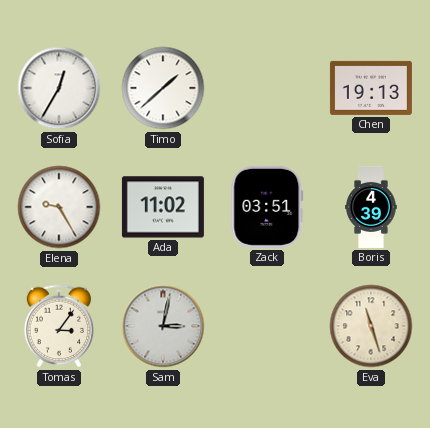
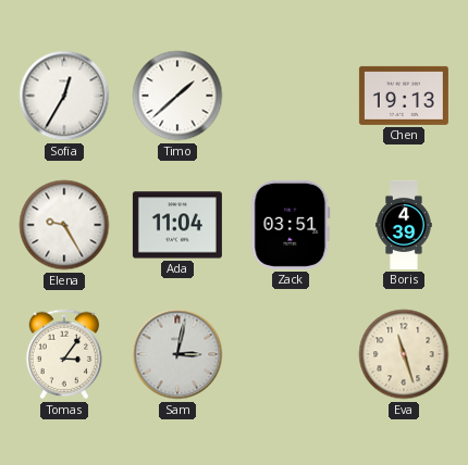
Ada: 11:02 -> 11:04
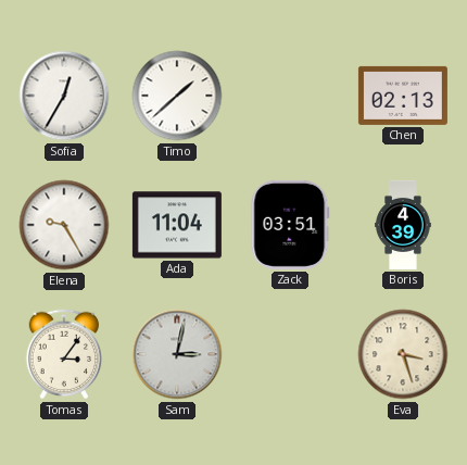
Chen: 19:13 -> 02:13
Eva: 11:27 -> 3:27
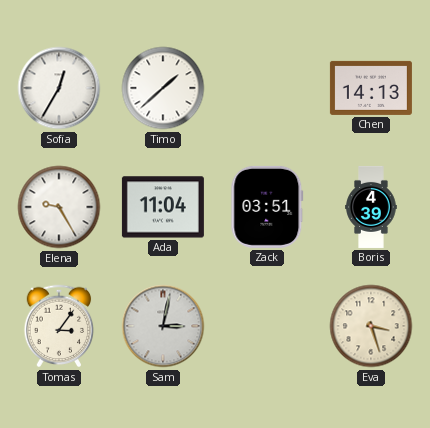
Chen: 02:13 -> 14:13
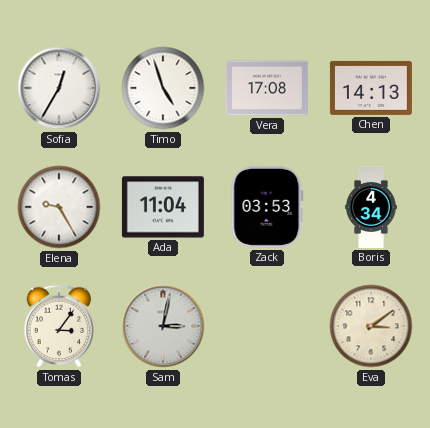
Timo: 1:38 -> 4:57
Vera: none -> 17:08
Zack: 03:51 -> 03:53
Boris: 4:39 -> 4:34
Eva: 3:27 -> 3:09
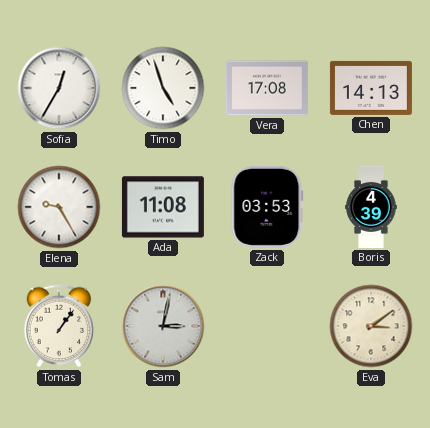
Ada: 11:04 -> 11:08
Boris: 4:34 -> 4:39
Tomas: 3:06 -> 1:06
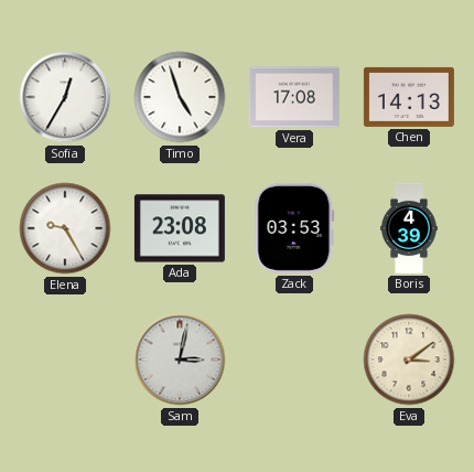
Ada: 11:08 -> 23:08
Tomas: 1:06 -> none
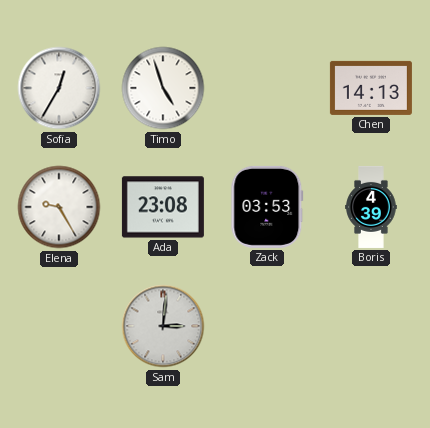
Vera: 17:08 -> none
Sam: 3:02 -> 3:01
Eva: 3:09 -> none
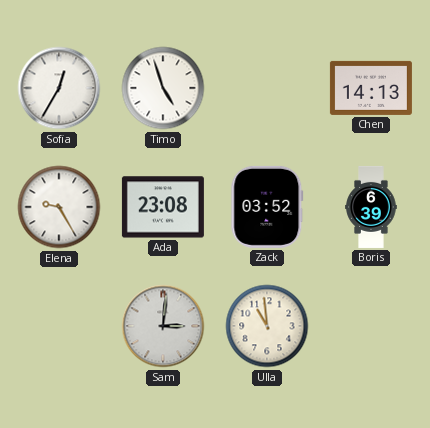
Zack: 03:53 -> 03:52
Boris: 4:39 -> 6:39
Ulla: none -> 10:59
